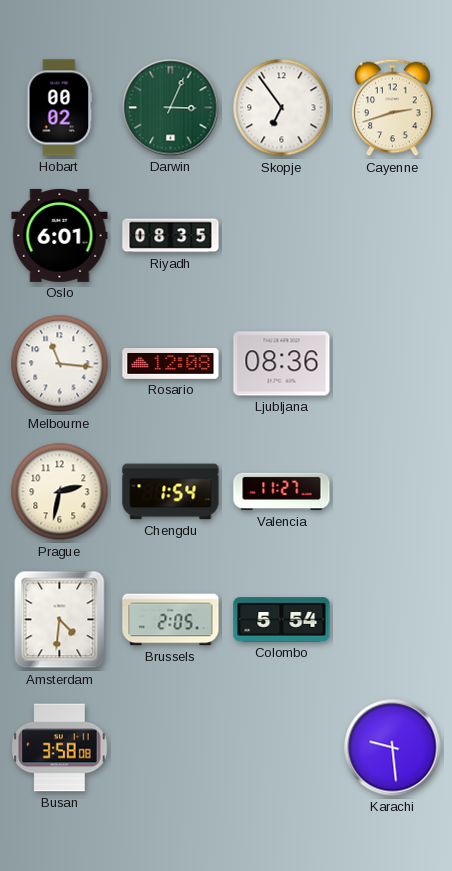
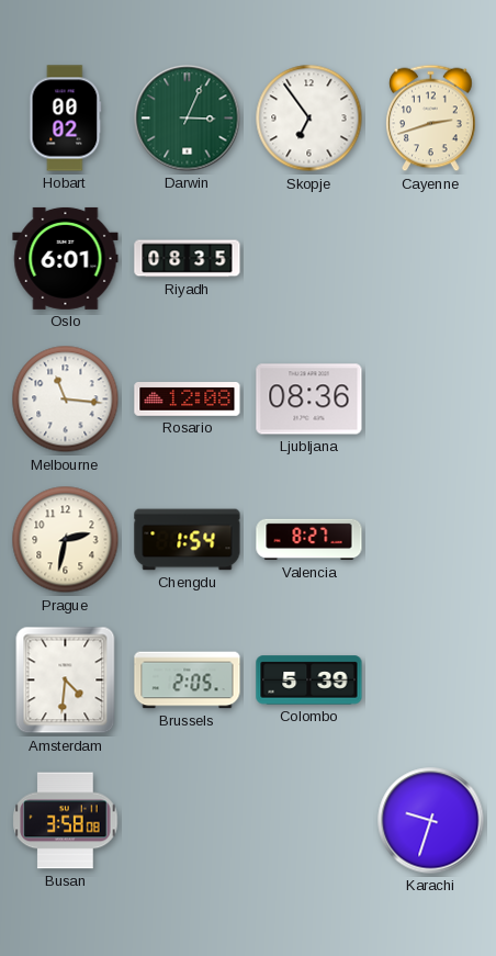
Valencia: 11:27 -> 8:27
Colombo: 5:54 -> 5:39
Karachi: 9:29 -> 9:33
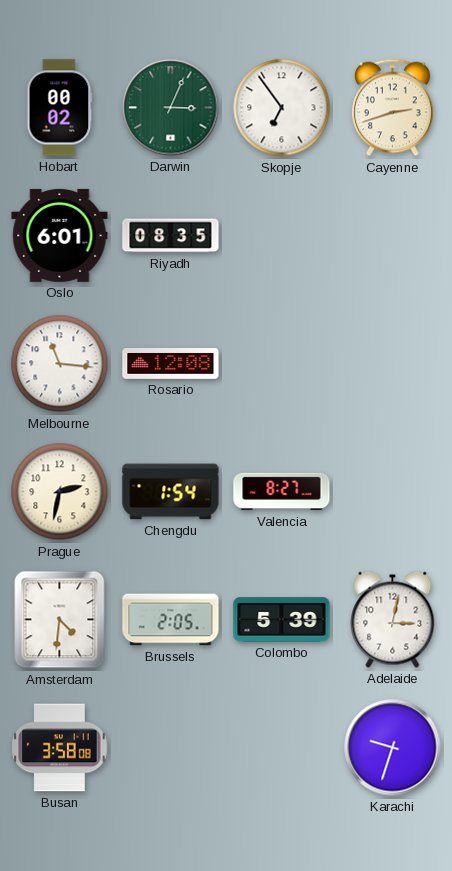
Ljubljana: 08:36 -> none
Adelaide: none -> 3:02
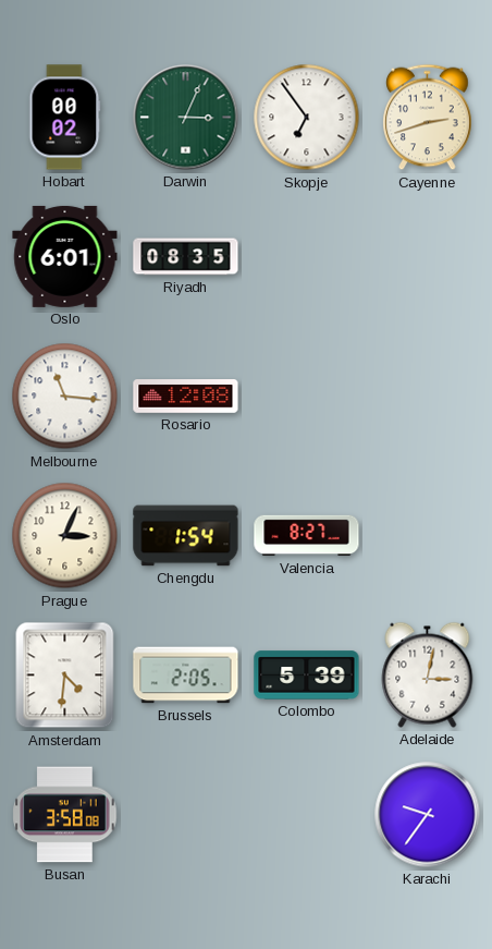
Prague: 2:32 -> 3:04
Karachi: 9:33 -> 9:36
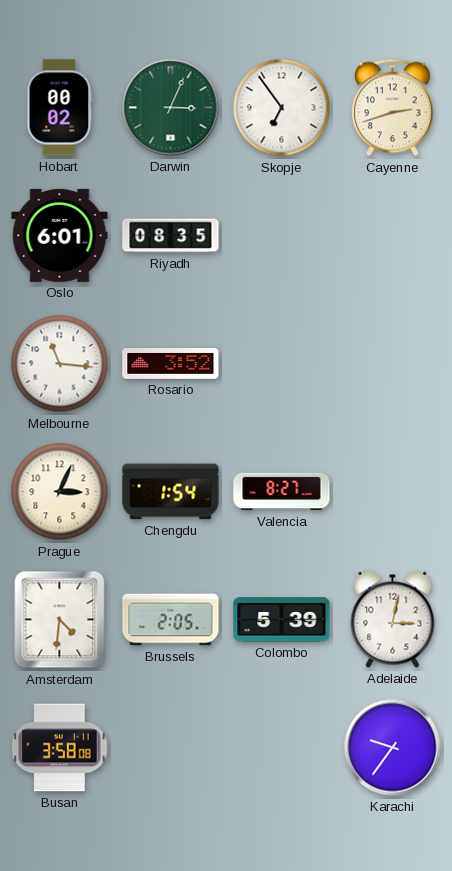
Rosario: 12:08 -> 3:52
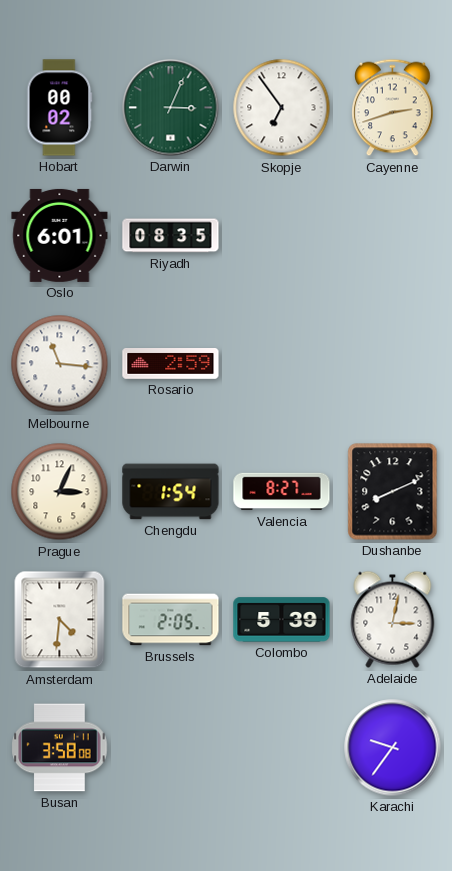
Rosario: 3:52 -> 2:59
Dushanbe: none -> 8:11
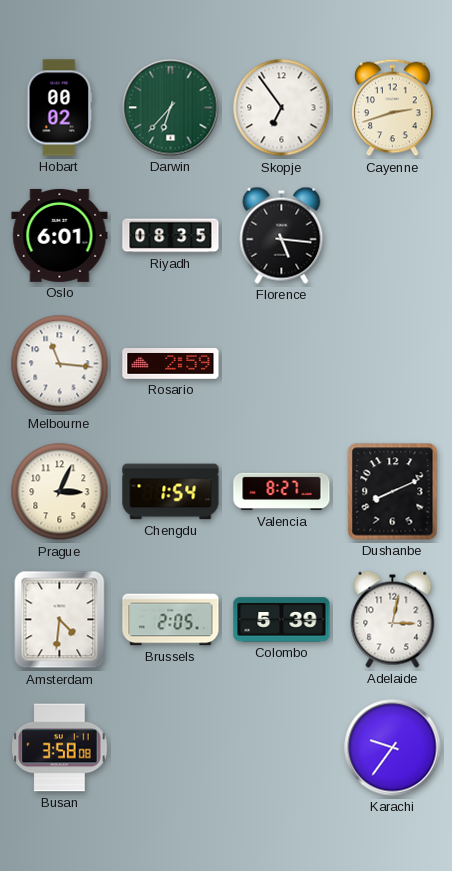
Darwin: 3:04 -> 6:37
Florence: none -> 5:16
